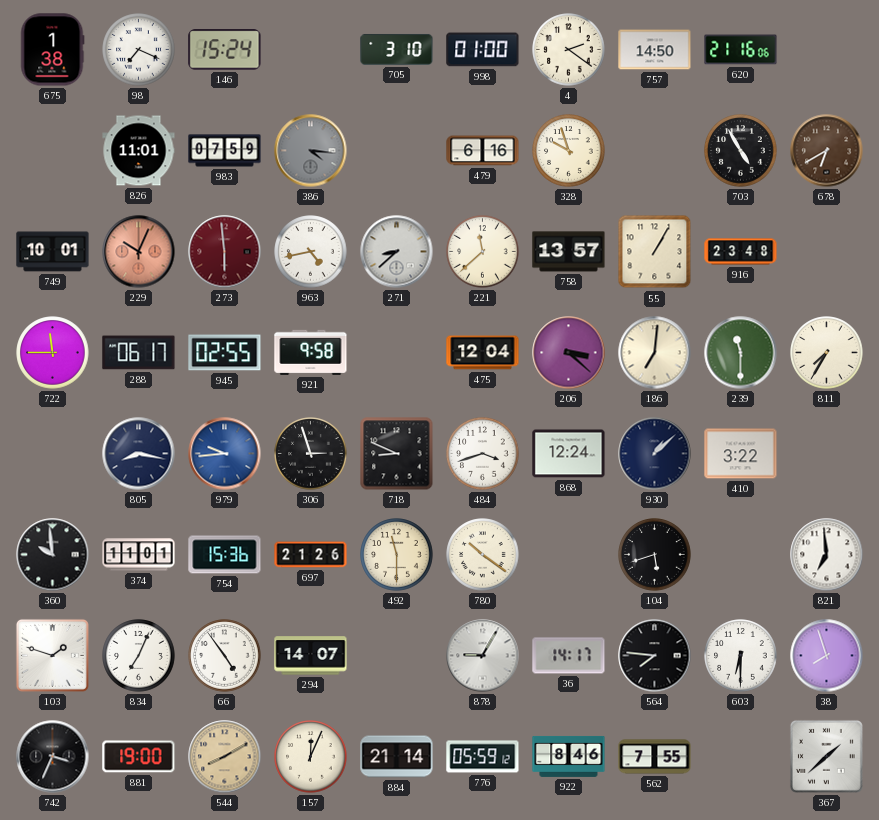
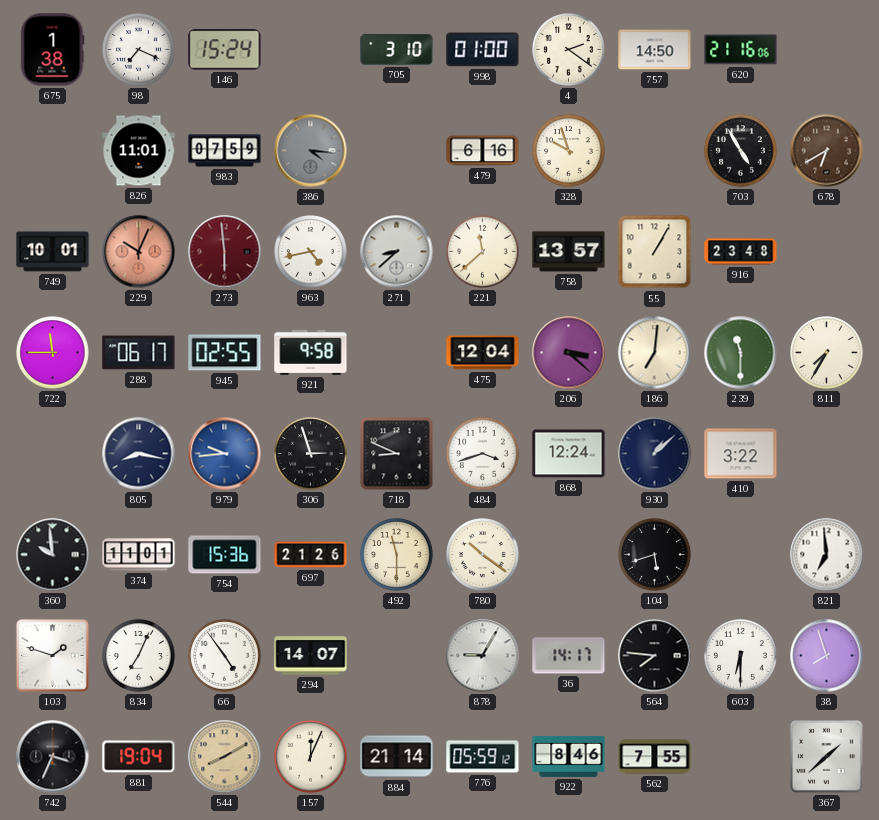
881: 19:00 -> 19:04
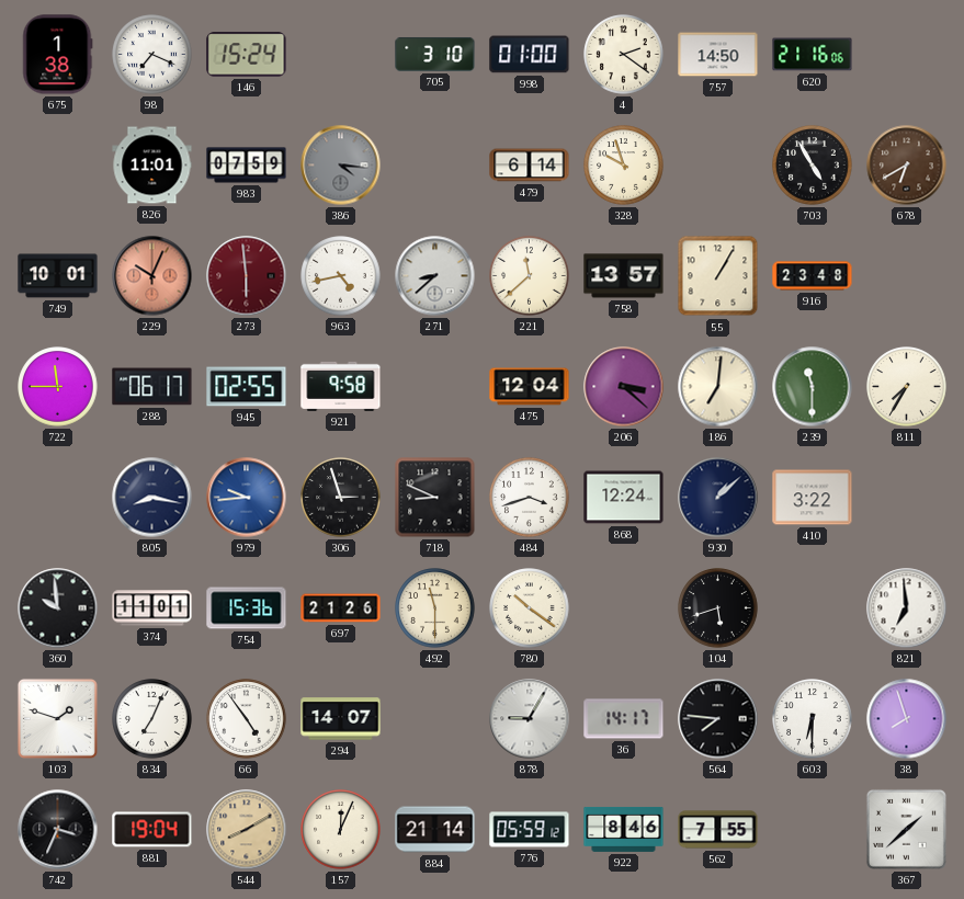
479: 6:16 -> 6:14
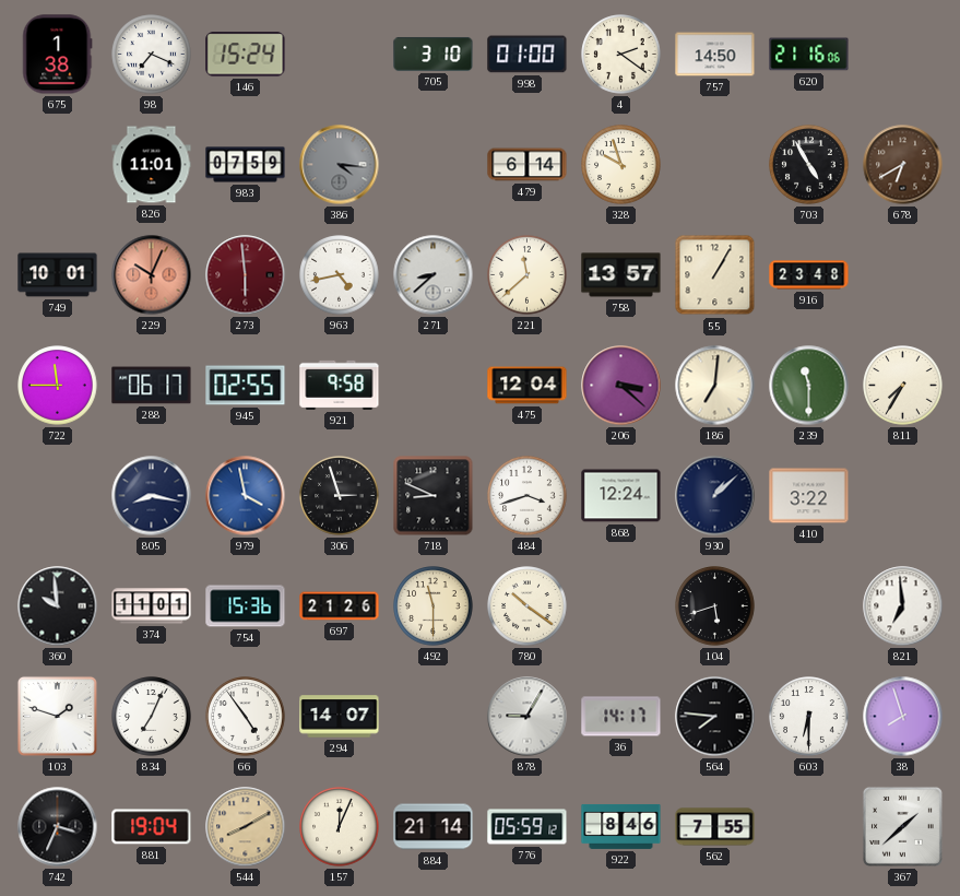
979: 9:44 -> 3:58
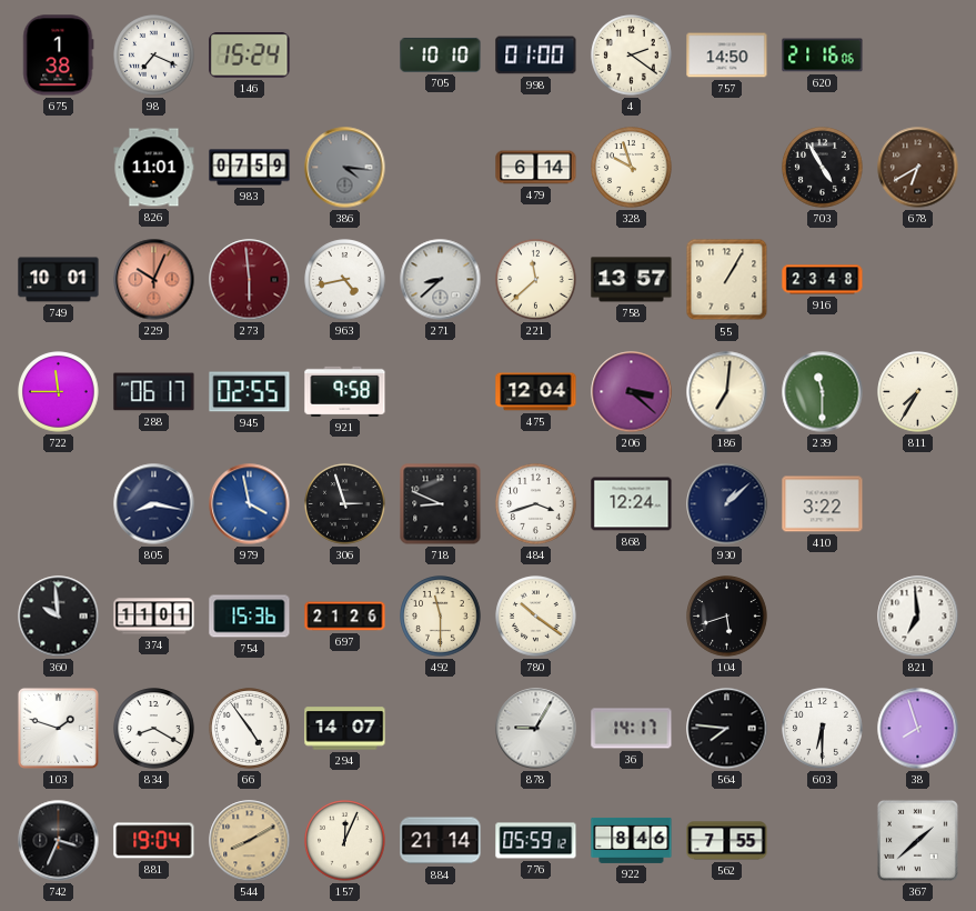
705: 3:10 -> 10:10
834: 7:04 -> 8:20
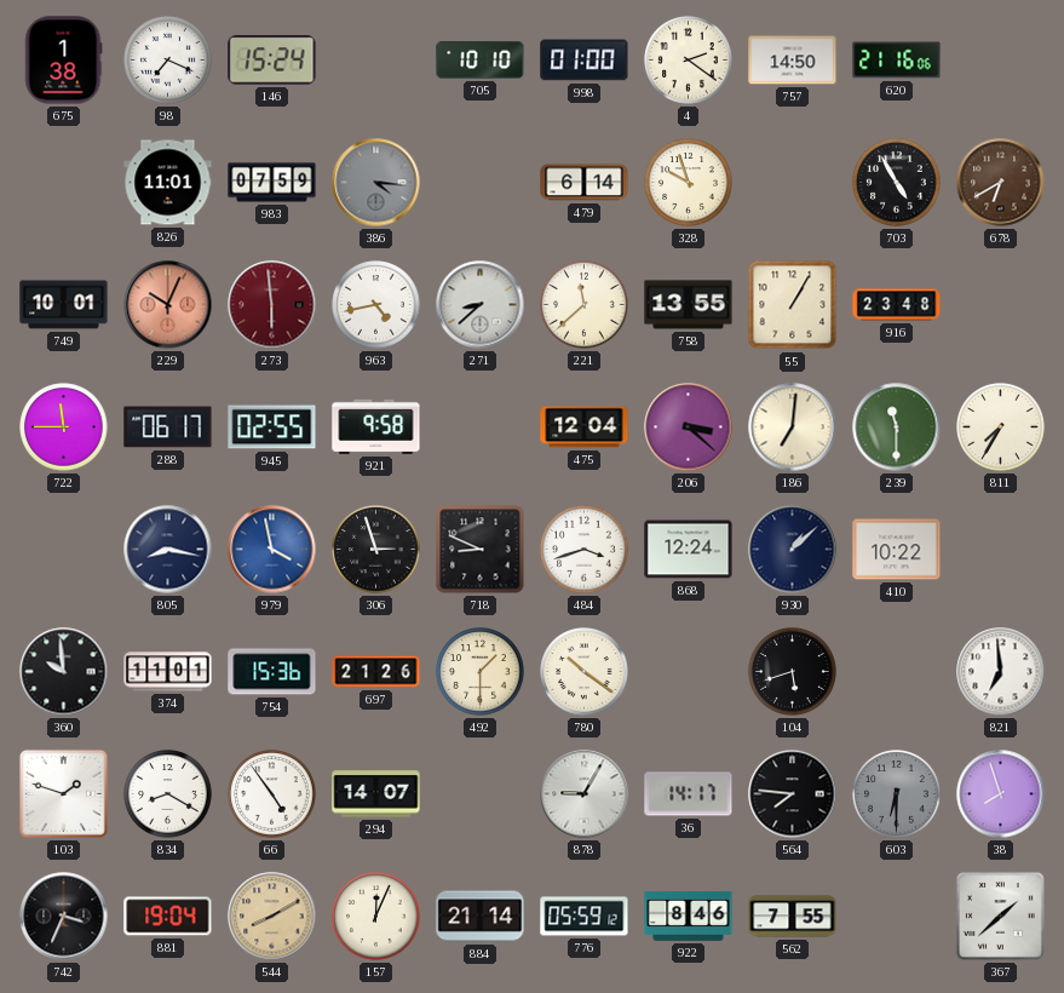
758: 13:57 -> 13:55
410: 3:22 -> 10:22
492: 11:30 -> 1:30
603 dial: white -> grey
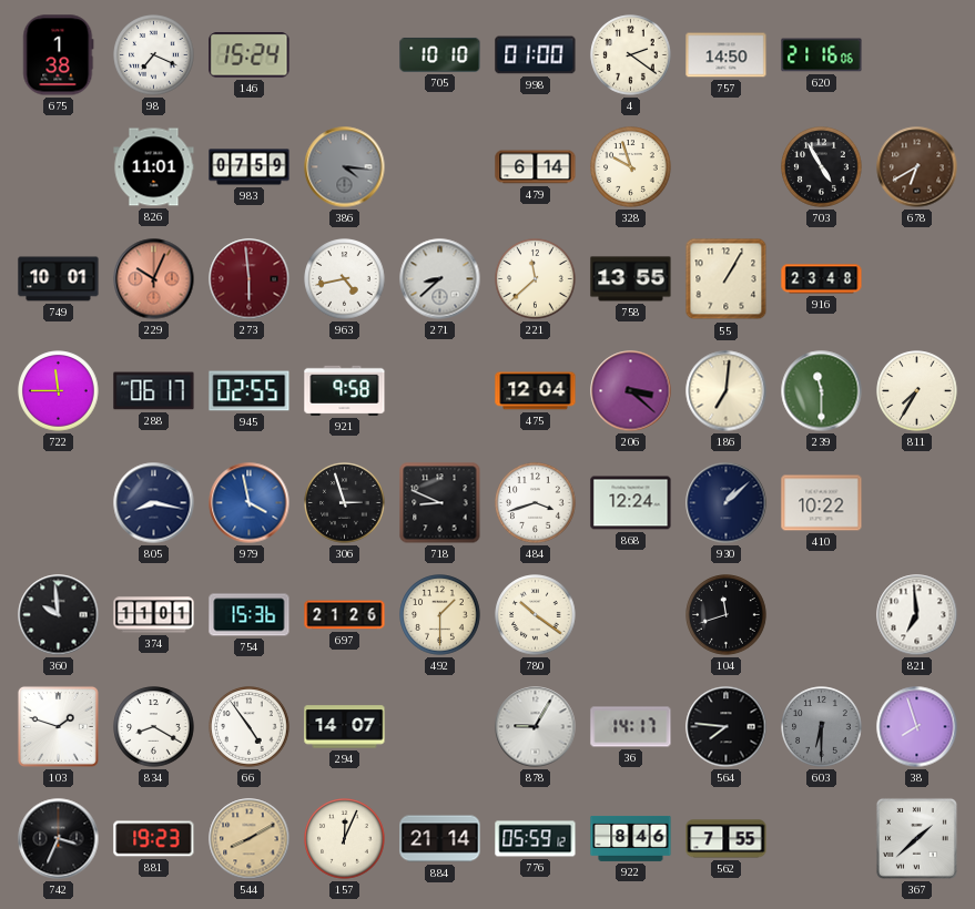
104: 5:42 -> 11:42
881: 19:04 -> 19:23
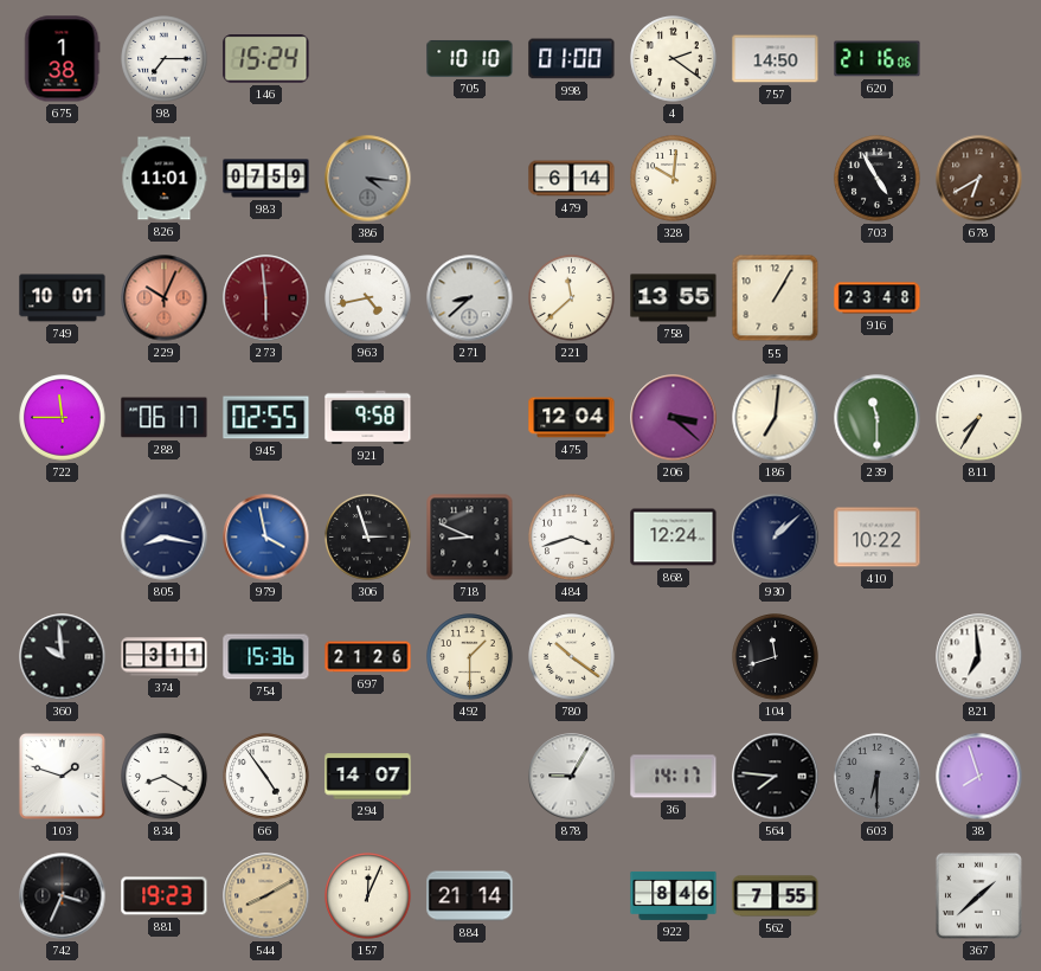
98: 7:19 -> 7:15
328: 9:57 -> 10:01
374: 11:01 -> 3:11
776: 05:59 -> none
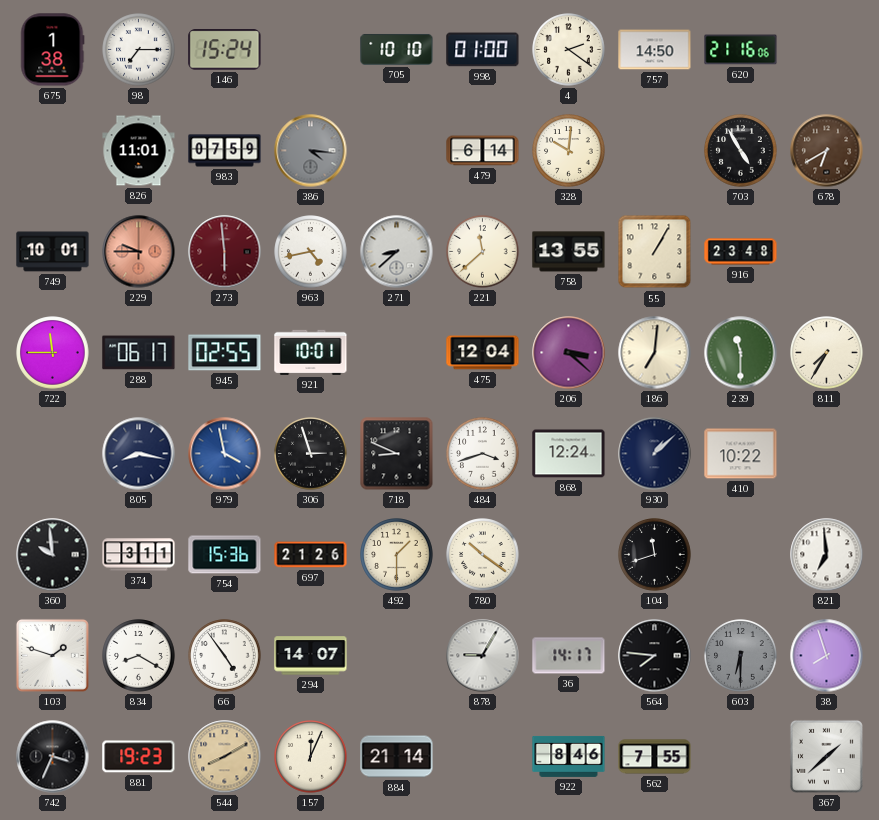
229: 10:04 -> 9:45
921: 9:58 -> 10:01
